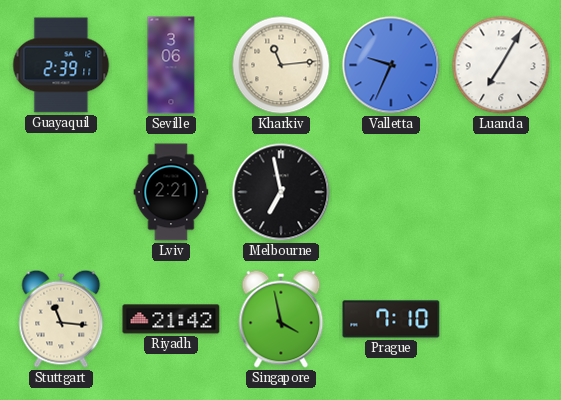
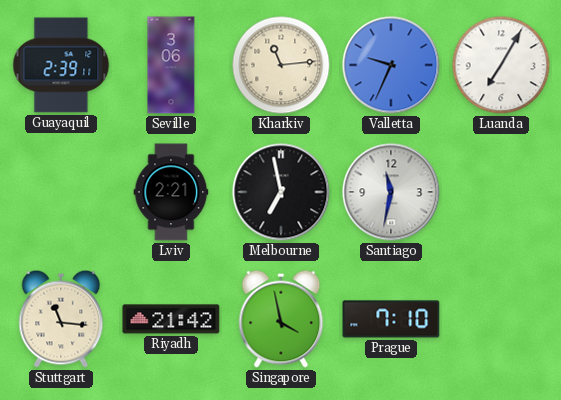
Santiago: none -> 11:32
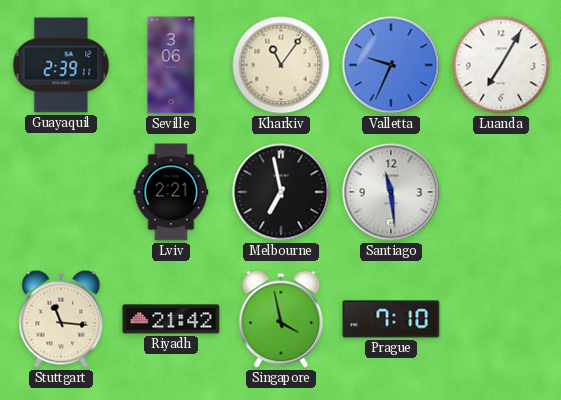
Kharkiv: 11:14 -> 11:06
Santiago: 11:32 -> 11:29
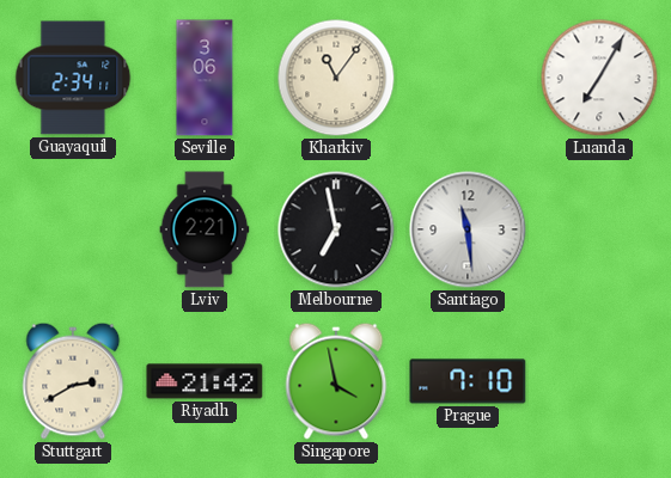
Guayaquil: 2:39 -> 2:34
Valletta: 9:34 -> none
Stuttgart: 11:16 -> 2:40
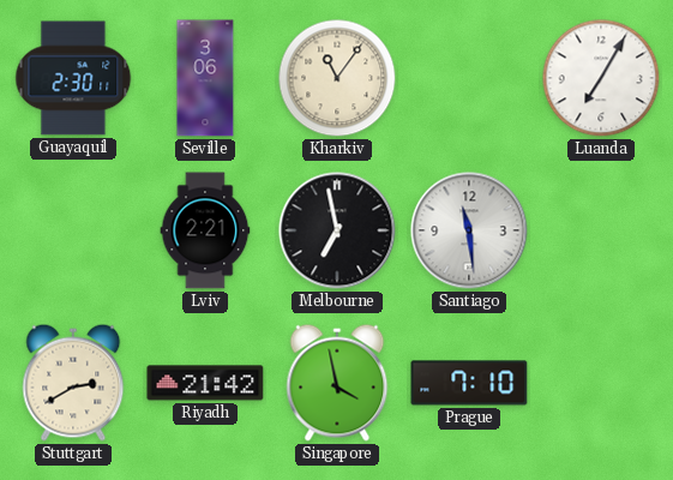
Guayaquil: 2:34 -> 2:30
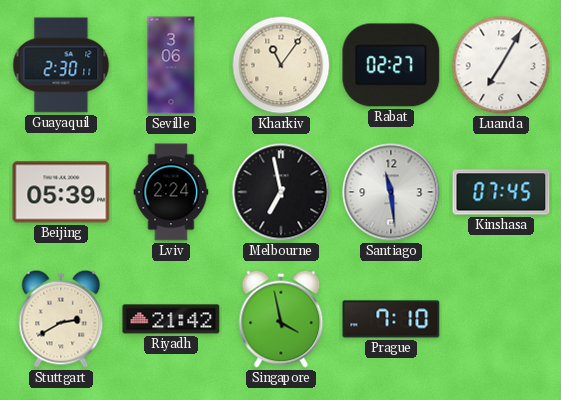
Rabat: none -> 02:27
Beijing: none -> 05:39
Lviv: 2:21 -> 2:24
Kinshasa: none -> 07:45
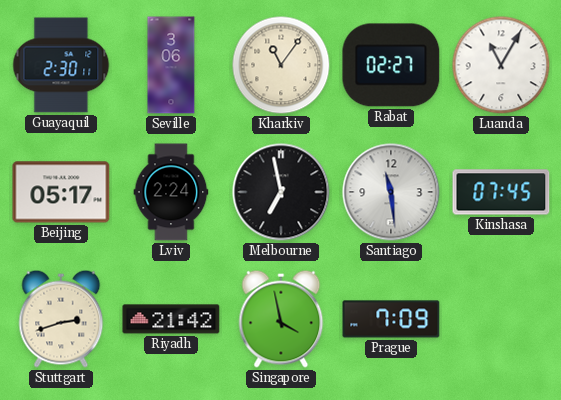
Luanda: 7:05 -> 11:05
Beijing: 05:39 -> 05:17
Stuttgart: 2:40 -> 2:42
Prague: 7:10 -> 7:09
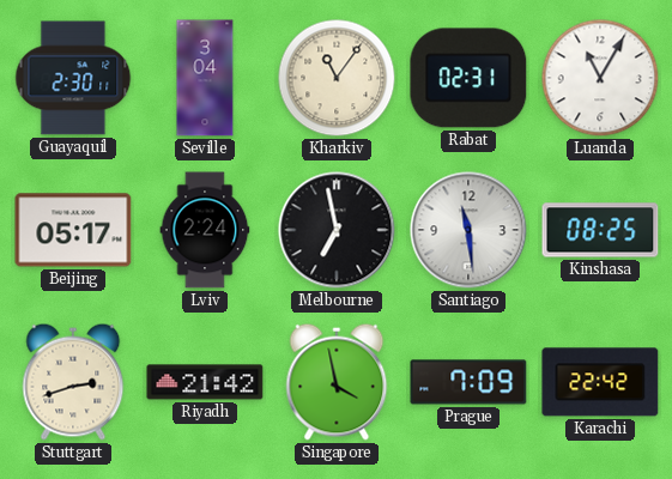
Seville: 3:06 -> 3:04
Rabat: 02:27 -> 02:31
Kinshasa: 07:45 -> 08:25
Karachi: none -> 22:42
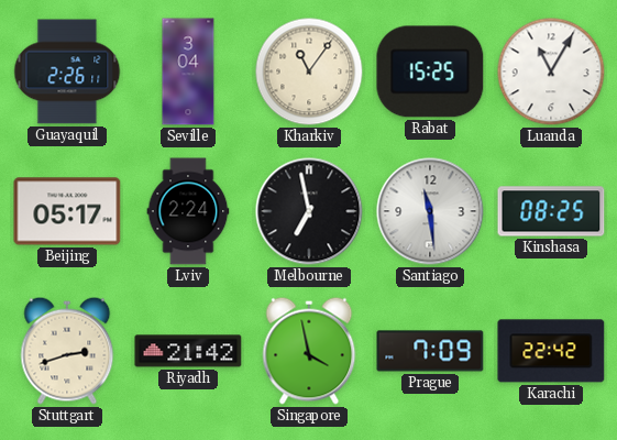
Guayaquil: 2:30 -> 2:26
Rabat: 02:31 -> 15:25
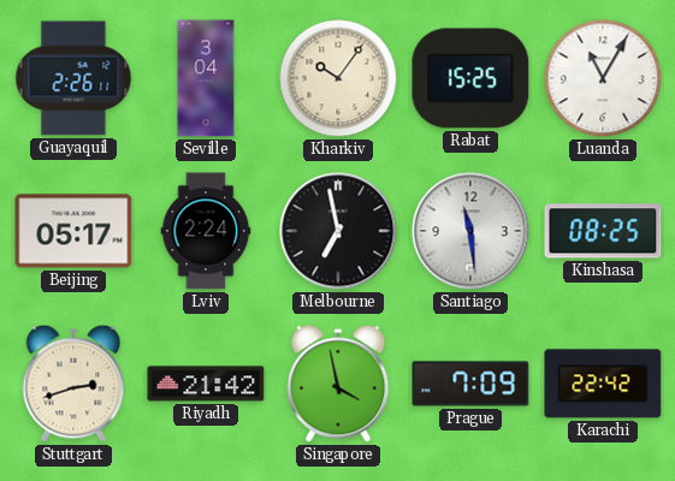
Kharkiv: 11:06 -> 10:06
